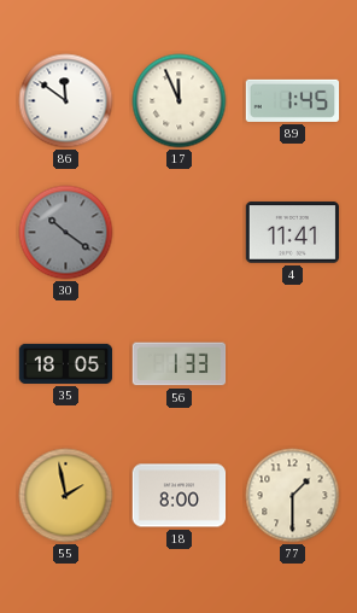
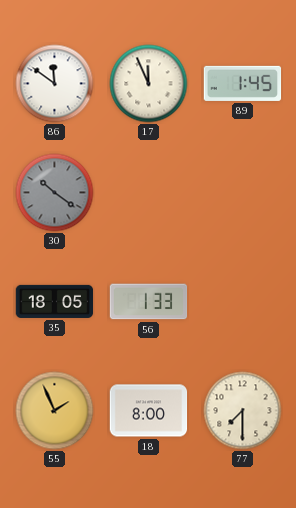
4: 11:41 -> none
55: 1:58 -> 1:56
77: 1:30 -> 7:30
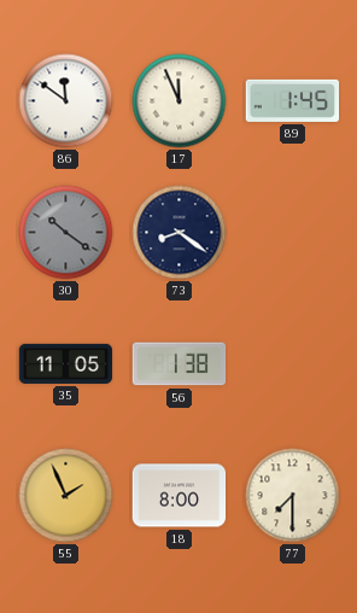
73: none -> 8:21
35: 18:05 -> 11:05
56: 1:33 -> 1:38
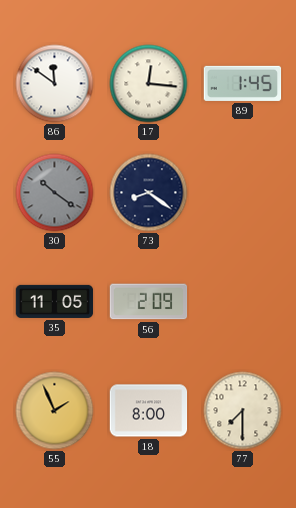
17: 11:56 -> 12:16
56: 1:38 -> 2:09
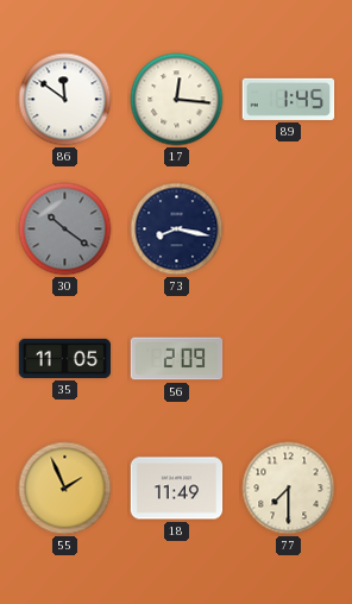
73: 8:21 -> 8:17
18: 8:00 -> 11:49
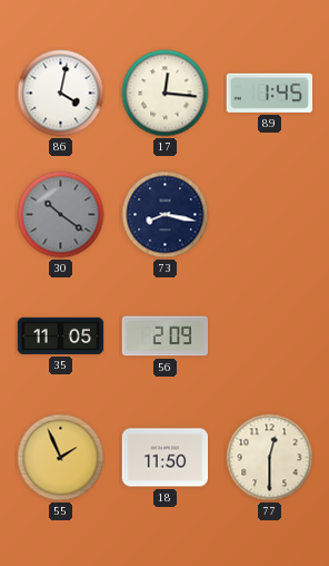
86: 11:51 -> 4:02
18: 11:49 -> 11:50
77: 7:30 -> 12:30
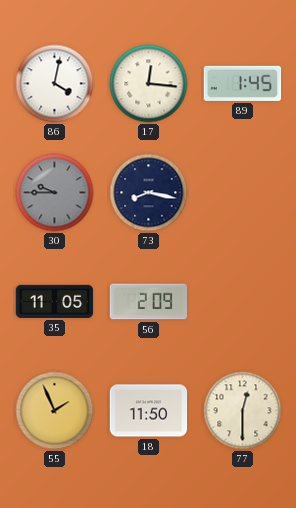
30: 10:21 -> 9:45
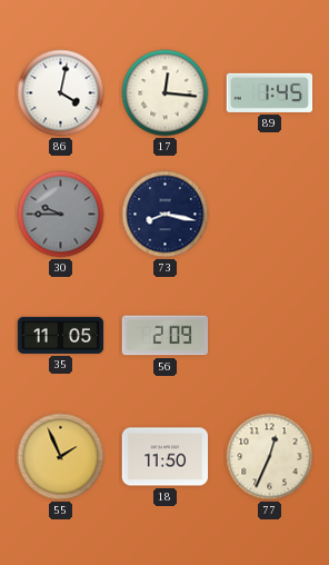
77: 12:30 -> 12:34
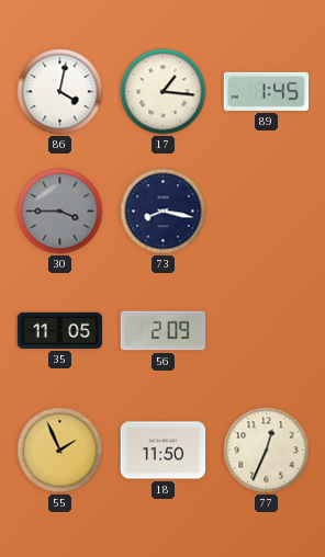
17: 12:16 -> 1:16
30: 9:45 -> 3:45
